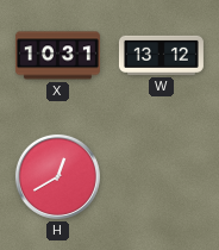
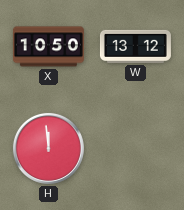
X: 10:31 -> 10:50
H: 12:40 -> 11:59
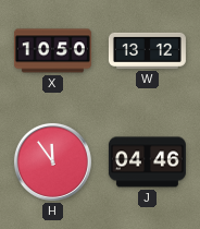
H: 11:59 -> 11:54
J: none -> 04:46
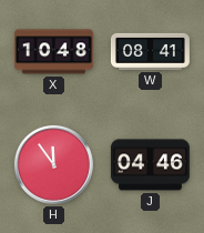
X: 10:50 -> 10:48
W: 13:12 -> 08:41
